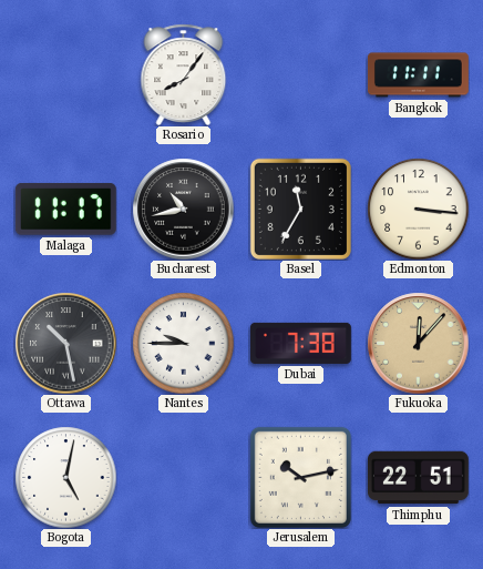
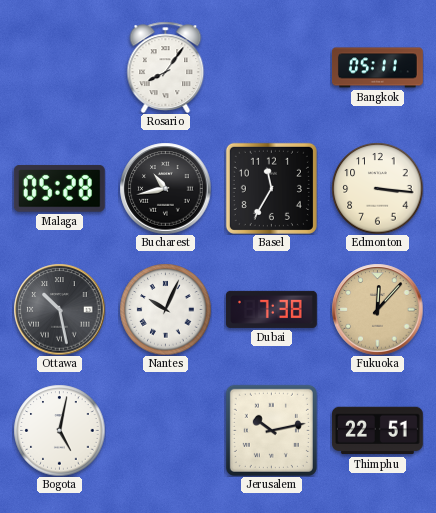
Bangkok: 11:11 -> 05:11
Malaga: 11:17 -> 05:28
Nantes: 9:45 -> 10:04
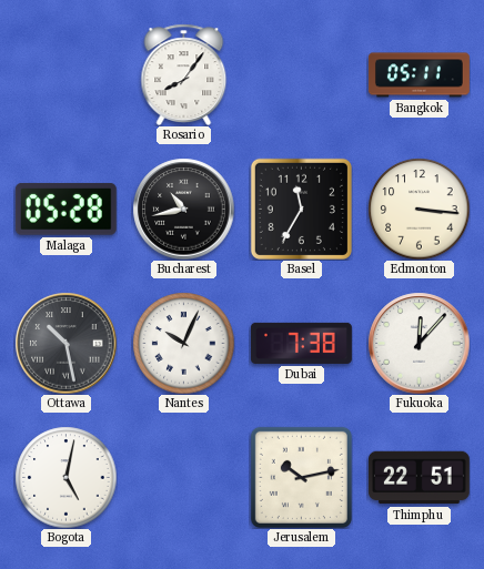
Fukuoka dial: champagne -> white
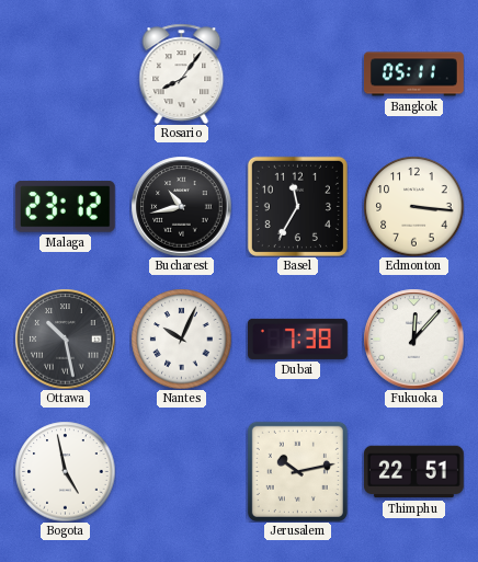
Malaga: 05:28 -> 23:12
Bogota: 5:02 -> 4:58
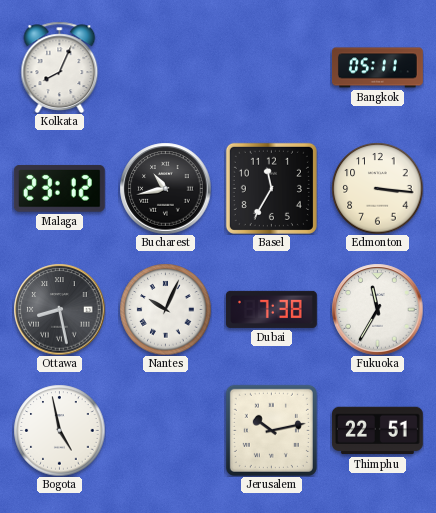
Kolkata: none -> 8:04
Rosario: 8:06 -> none
Ottawa: 10:28 -> 8:28
Fukuoka: 12:07 -> 11:35
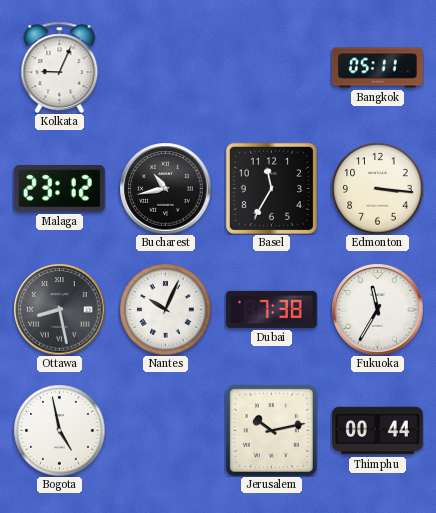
Kolkata: 8:04 -> 9:04
Thimphu: 22:51 -> 00:44
